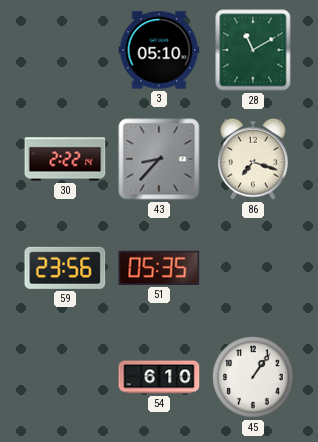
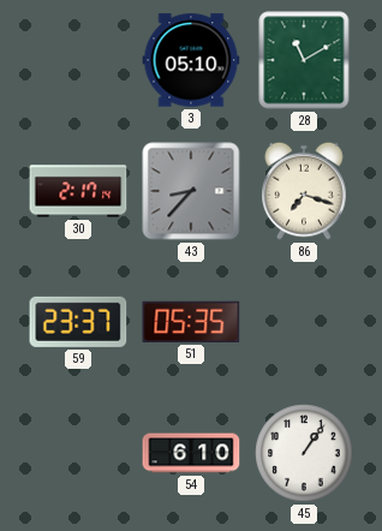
30: 2:22 -> 2:17
59: 23:56 -> 23:37
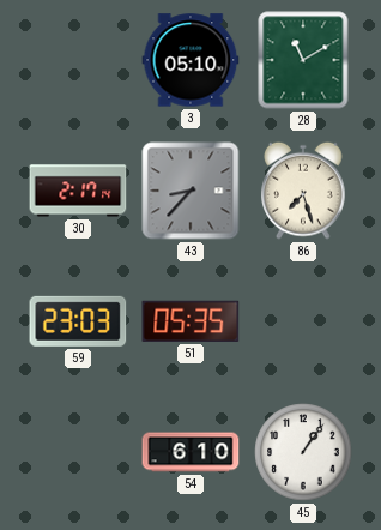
86: 7:18 -> 7:27
59: 23:37 -> 23:03
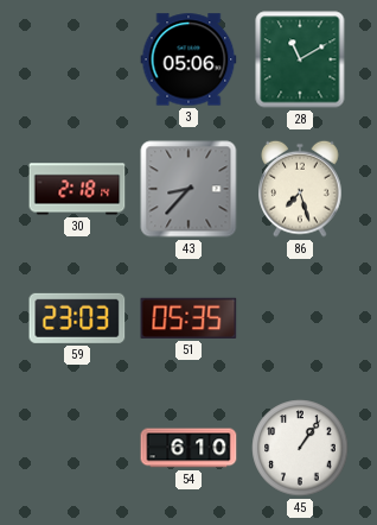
3: 05:10 -> 05:06
30: 2:17 -> 2:18
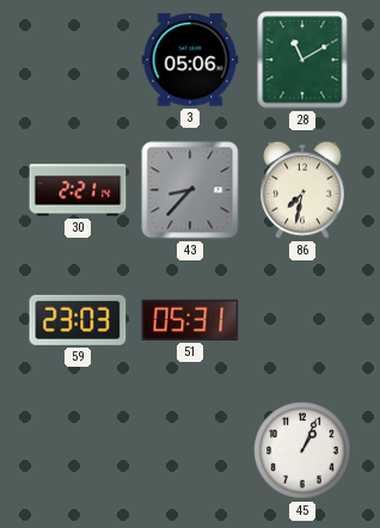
30: 2:18 -> 2:21
86: 7:27 -> 7:32
51: 05:35 -> 05:31
54: 6:10 -> none
45: 1:06 -> 1:04
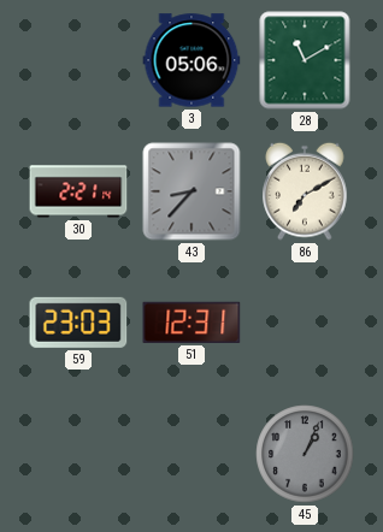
86: 7:32 -> 7:10
51: 05:31 -> 12:31
45 dial: white -> grey
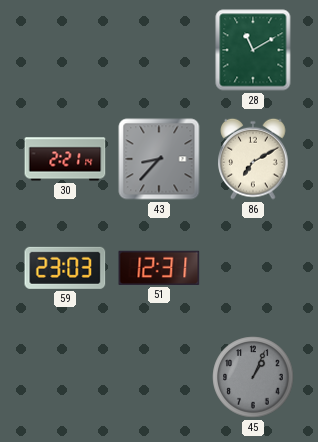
3: 05:06 -> none
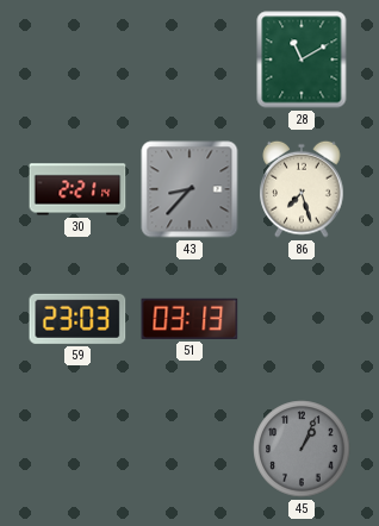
86: 7:10 -> 7:27
51: 12:31 -> 03:13
